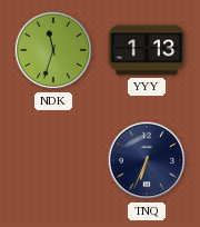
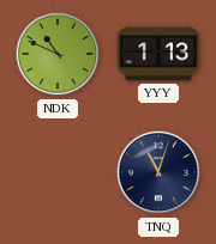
NDK: 11:33 -> 10:49
TNQ: 6:34 -> 11:03
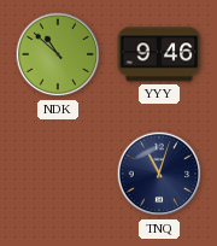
NDK: 10:49 -> 10:52
YYY: 1:13 -> 9:46
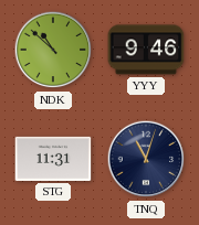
STG: none -> 11:31
